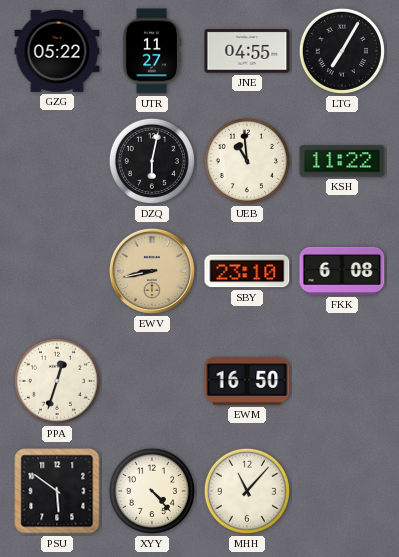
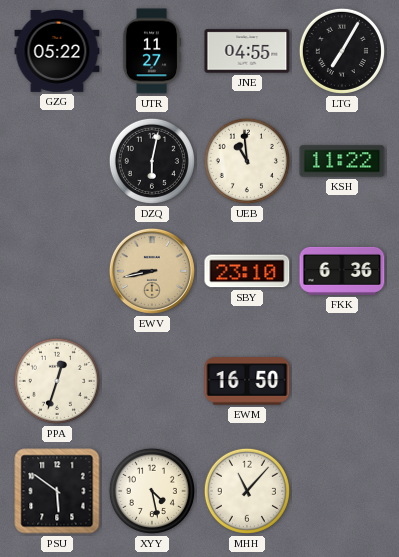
FKK: 6:08 -> 6:36
XYY: 4:23 -> 4:28
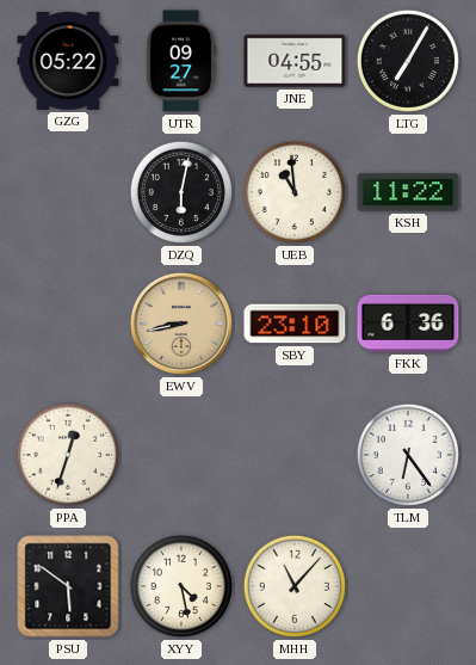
UTR: 11:27 -> 09:27
EWM: 16:50 -> none
TLM: none -> 6:24
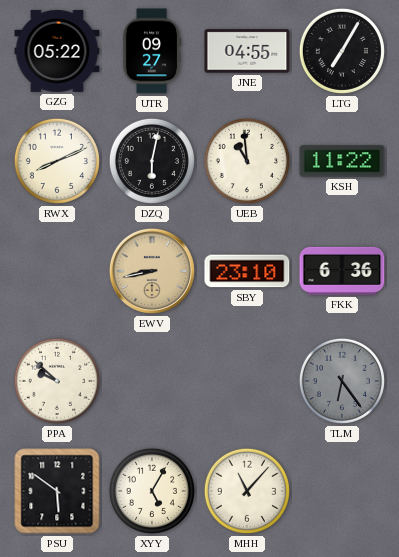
RWX: none -> 8:11
PPA: 12:33 -> 9:52
TLM dial: white -> grey
XYY: 4:28 -> 5:05
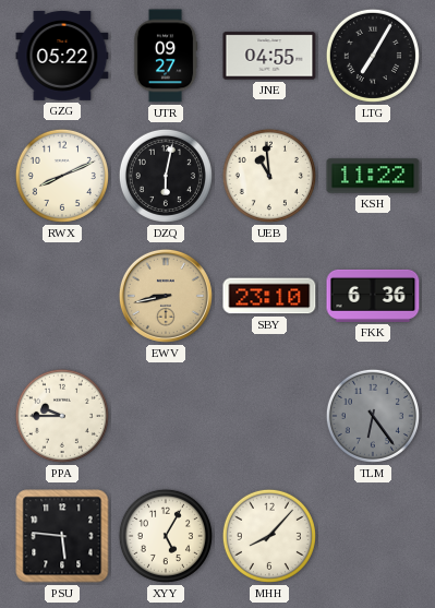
PPA: 9:52 -> 9:45
PSU: 5:51 -> 5:46
MHH: 11:07 -> 8:07
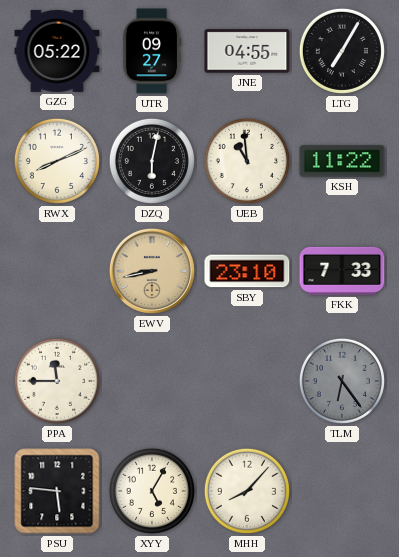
FKK: 6:36 -> 7:33
PPA: 9:45 -> 11:45
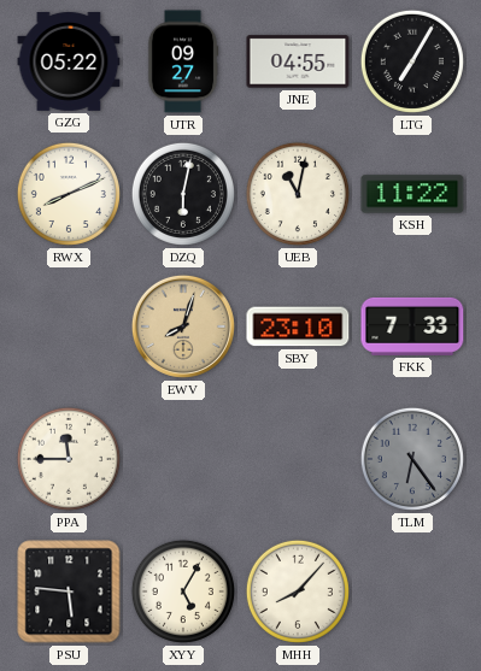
UEB: 10:59 -> 11:02
EWV: 8:43 -> 8:03
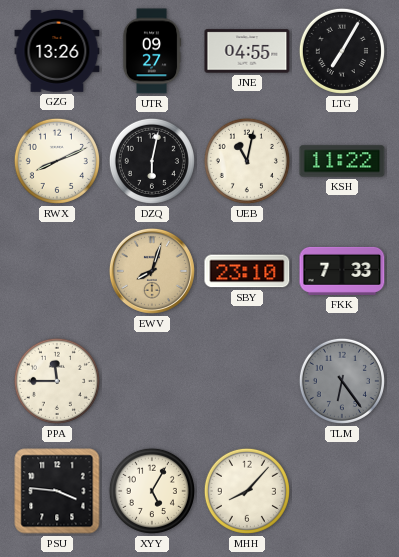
GZG: 05:22 -> 13:26
PSU: 5:46 -> 3:46
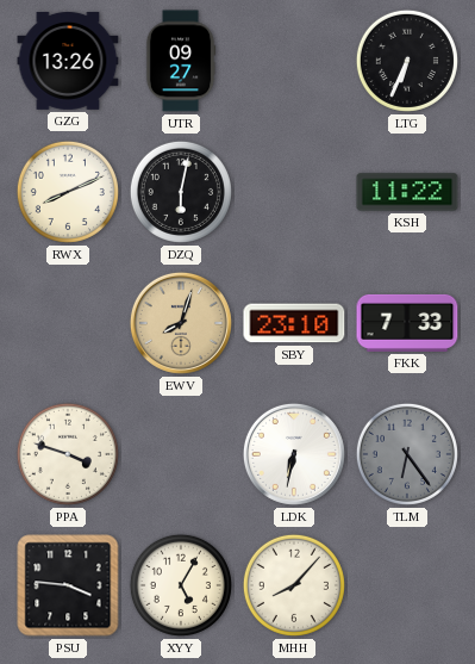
JNE: 04:55 -> none
LTG: 7:05 -> 6:34
UEB: 11:02 -> none
PPA: 11:45 -> 3:48
LDK: none -> 6:32
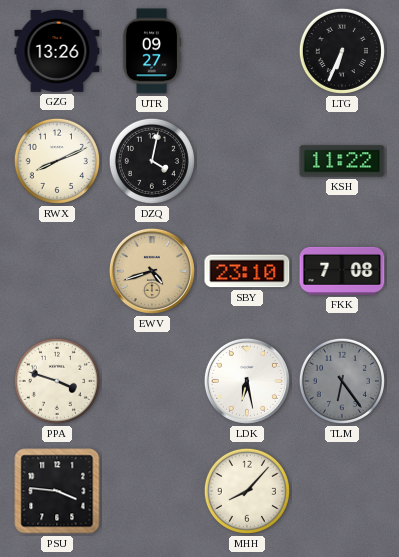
DZQ: 6:02 -> 4:02
EWV: 8:03 -> 4:42
FKK: 7:33 -> 7:08
LDK: 6:32 -> 6:28
XYY: 5:05 -> none
